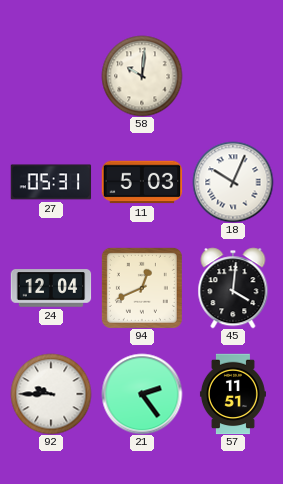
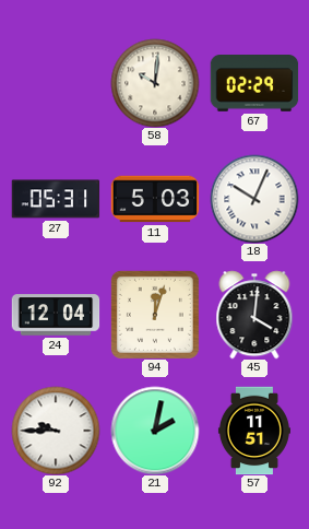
67: none -> 02:29
94: 12:41 -> 12:03
21: 2:24 -> 2:02
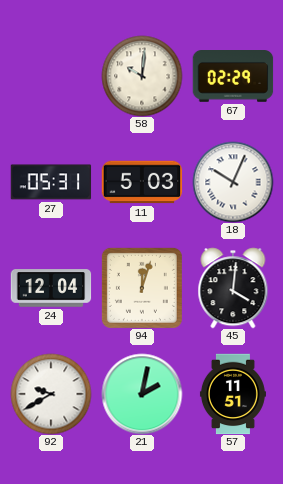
92: 9:45 -> 9:40
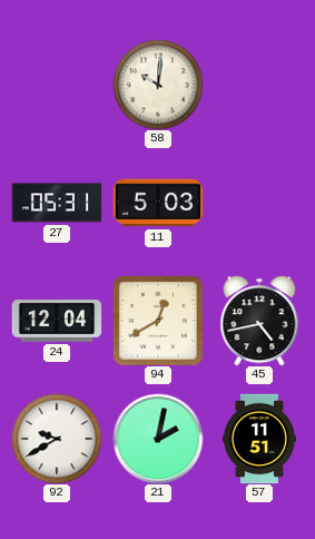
67: 02:29 -> none
18: 10:04 -> none
94: 12:03 -> 12:40
45: 4:01 -> 4:43
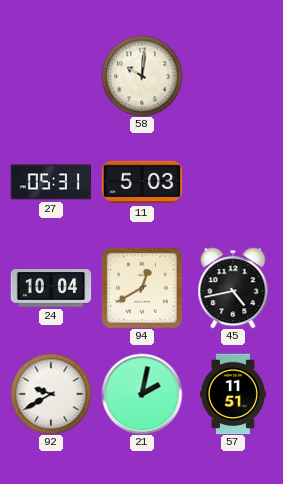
24: 12:04 -> 10:04
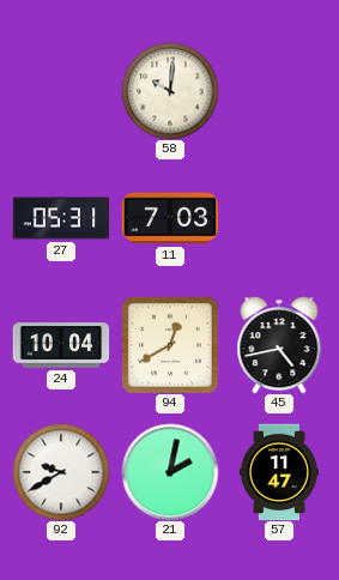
11: 5:03 -> 7:03
57: 11:51 -> 11:47
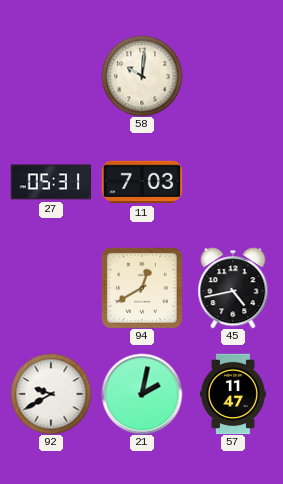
24: 10:04 -> none
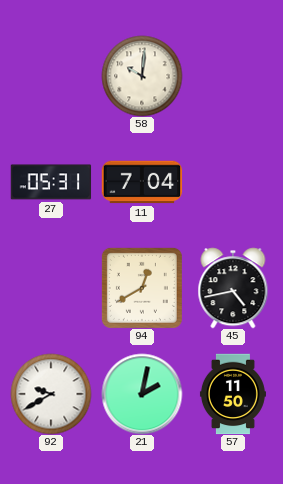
11: 7:03 -> 7:04
57: 11:47 -> 11:50
